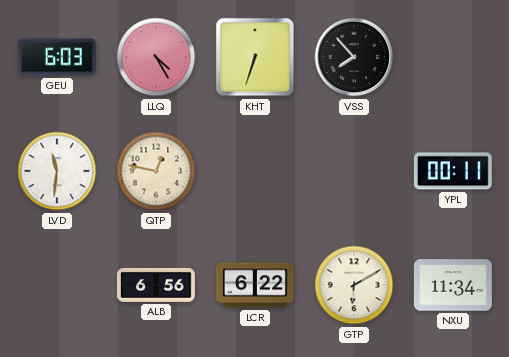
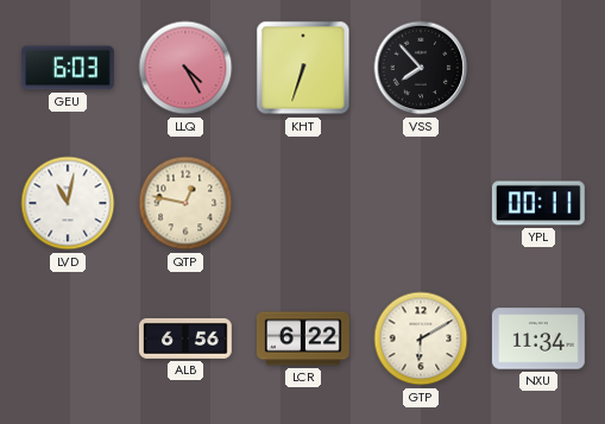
LVD: 11:31 -> 11:02
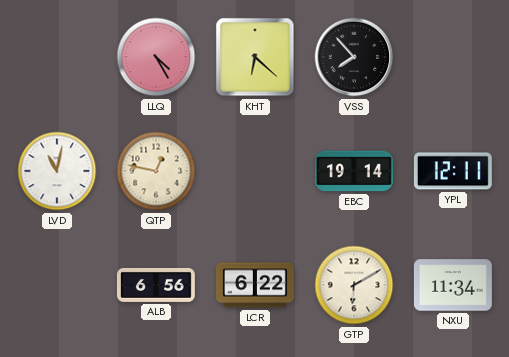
GEU: 6:03 -> none
KHT: 6:33 -> 6:22
EBC: none -> 19:14
YPL: 00:11 -> 12:11
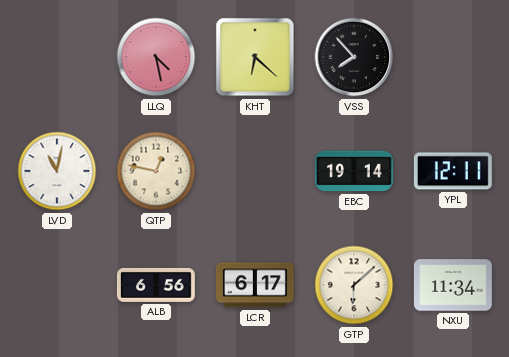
LLQ: 4:25 -> 4:28
LCR: 6:22 -> 6:17
GTP: 6:10 -> 6:08
